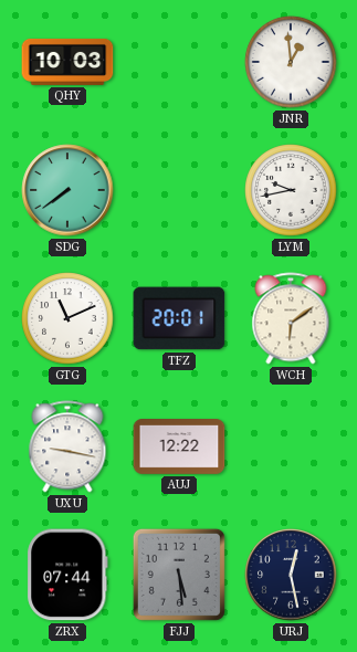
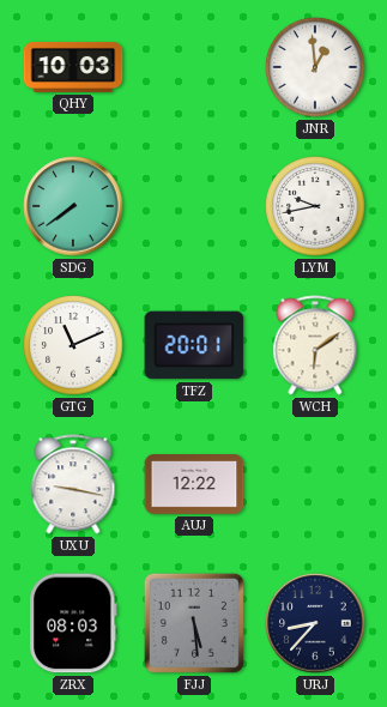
ZRX: 07:44 -> 08:03
URJ: 12:28 -> 8:37
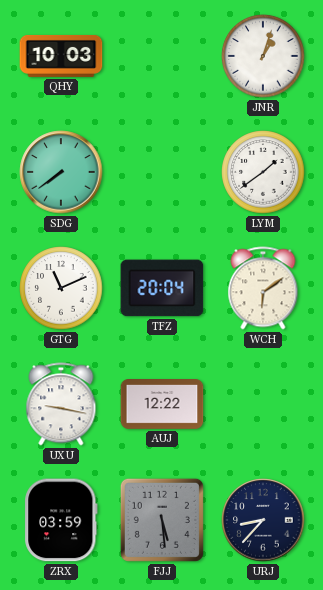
JNR: 12:59 -> 1:03
LYM: 9:43 -> 1:39
TFZ: 20:01 -> 20:04
ZRX: 08:03 -> 03:59
